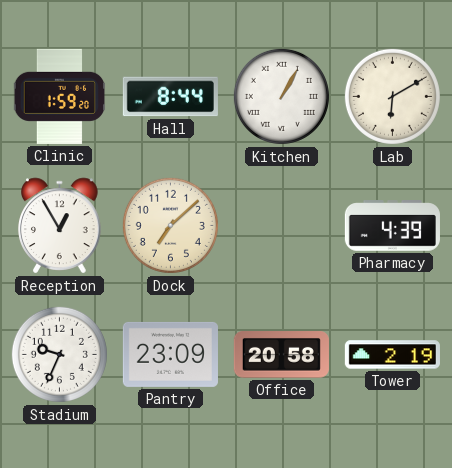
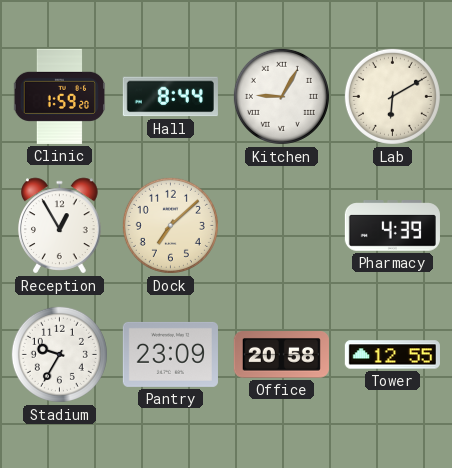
Kitchen: 1:05 -> 9:05
Stadium: 9:34 -> 9:35
Tower: 2:19 -> 12:55
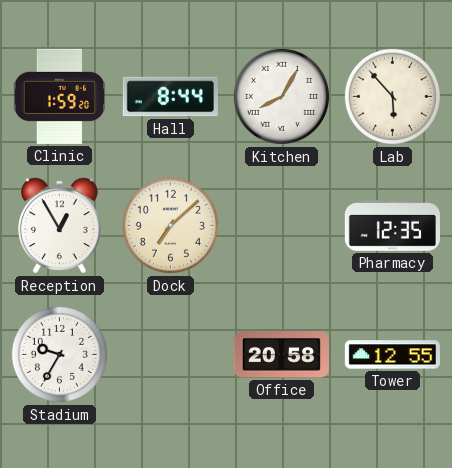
Kitchen: 9:05 -> 8:05
Lab: 6:10 -> 5:53
Pharmacy: 4:39 -> 12:35
Pantry: 23:09 -> none
